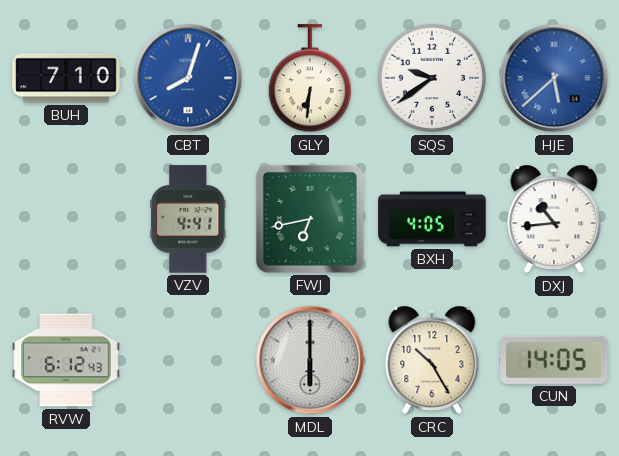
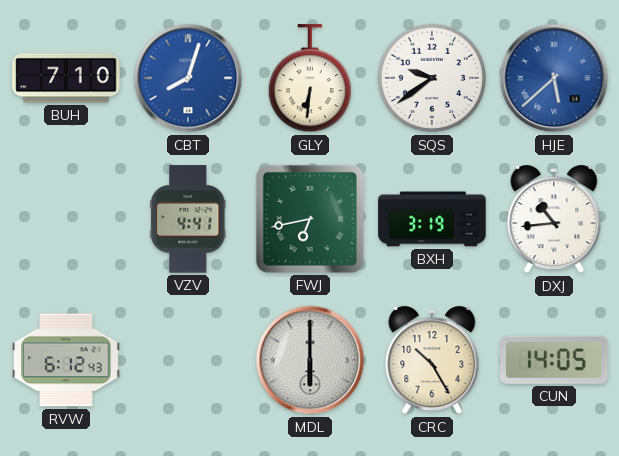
BXH: 4:05 -> 3:19
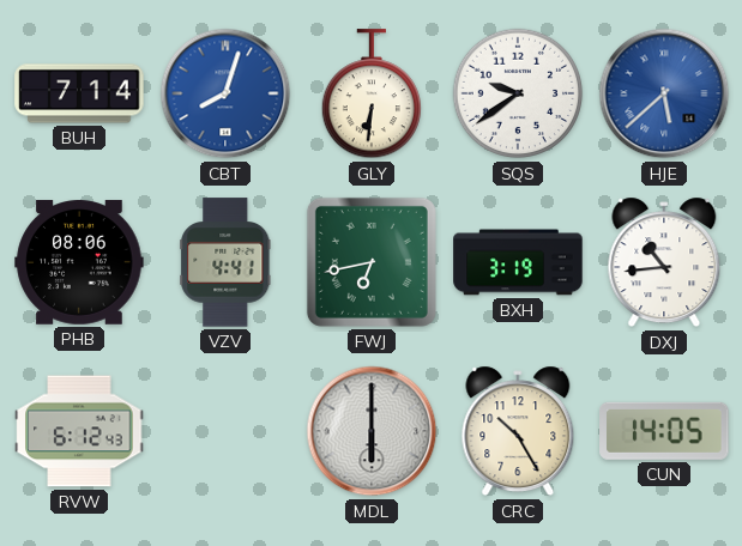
BUH: 7:10 -> 7:14
PHB: none -> 08:06
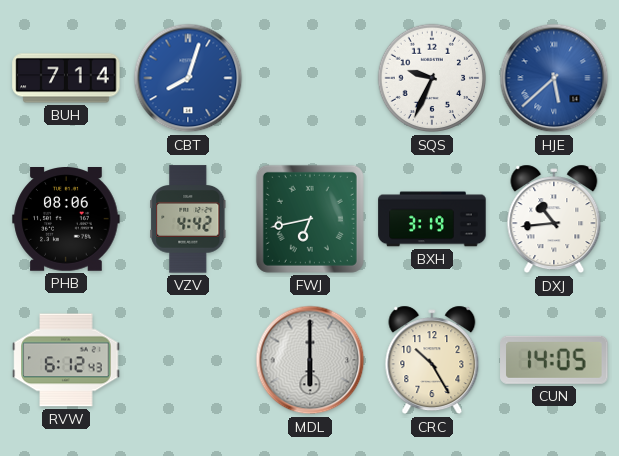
GLY: 6:31 -> none
SQS: 9:39 -> 9:34
VZV: 4:41 -> 4:42
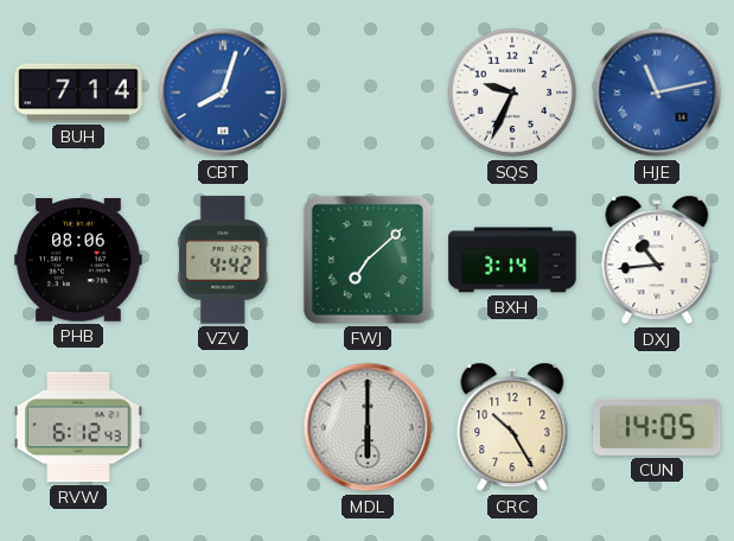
HJE: 5:38 -> 11:13
FWJ: 6:43 -> 7:08
BXH: 3:19 -> 3:14
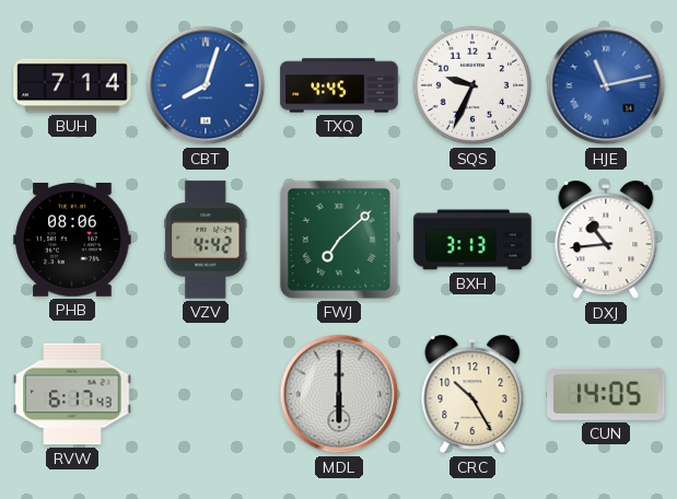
TXQ: none -> 4:45
BXH: 3:14 -> 3:13
RVW: 6:12 -> 6:17
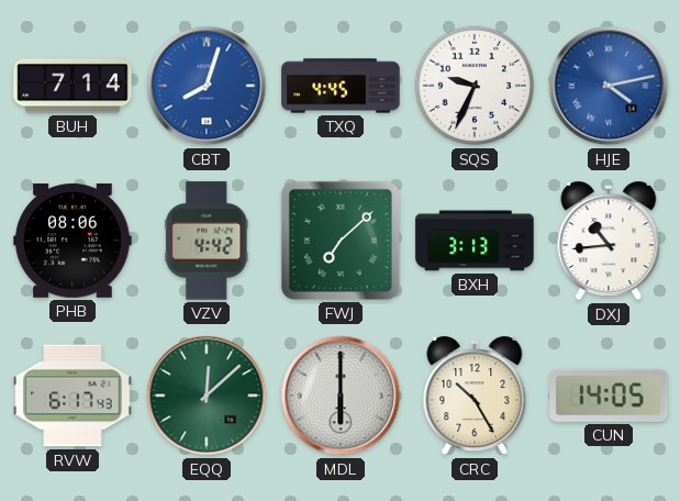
HJE: 11:13 -> 4:13
EQQ: none -> 12:08
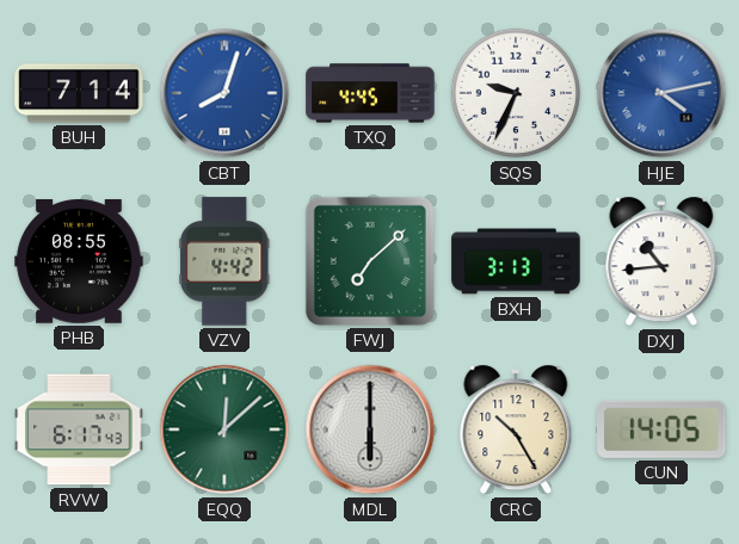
PHB: 08:06 -> 08:55
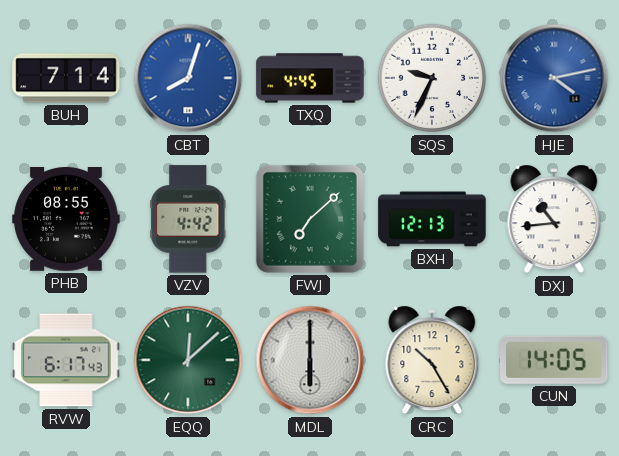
BXH: 3:13 -> 12:13
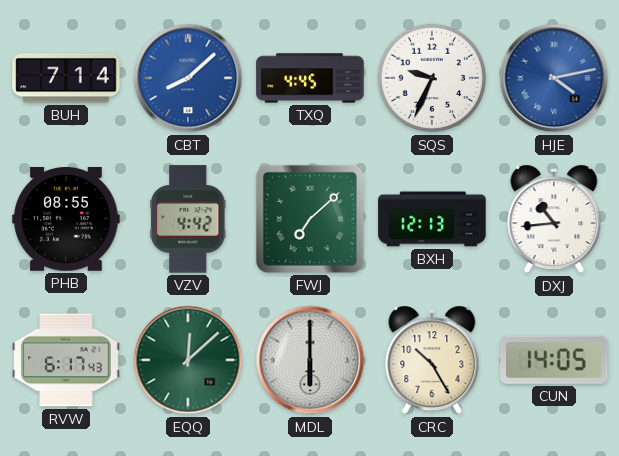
CBT: 8:03 -> 8:08
